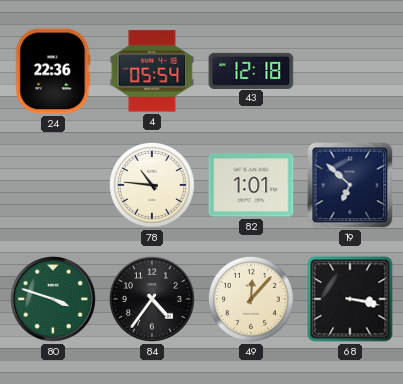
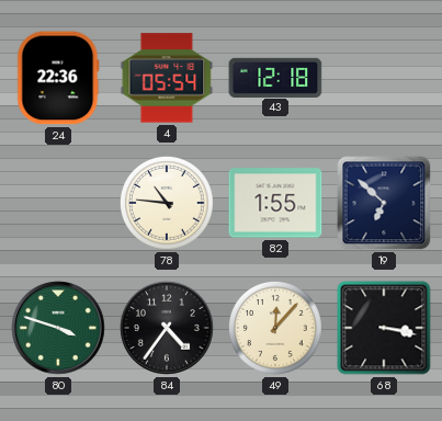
82: 1:01 -> 1:55
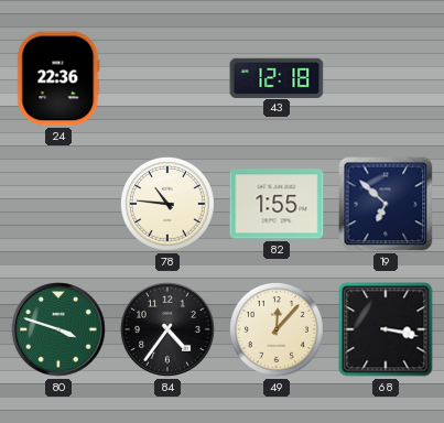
4: 05:54 -> none
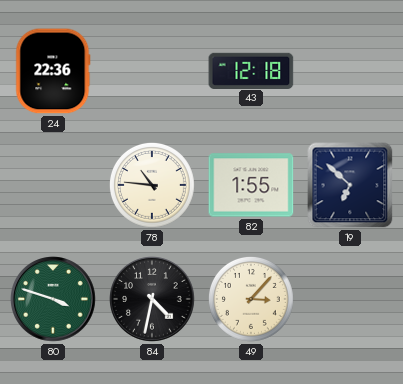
84: 4:36 -> 4:32
49: 12:07 -> 3:07
68: 3:17 -> none
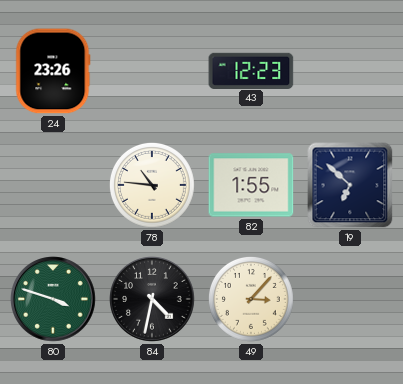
24: 22:36 -> 23:26
43: 12:18 -> 12:23
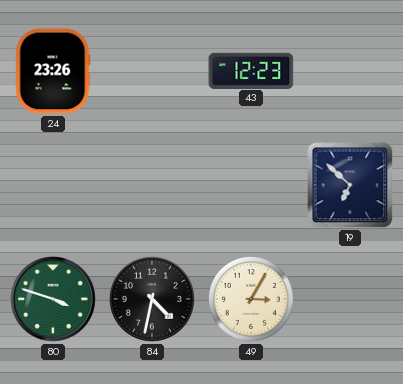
78: 10:46 -> none
82: 1:55 -> none
49: 3:07 -> 3:05
